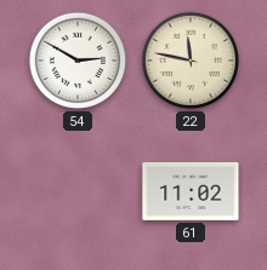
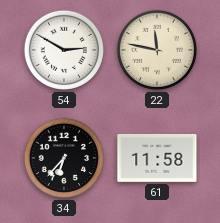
34: none -> 6:37
61: 11:02 -> 11:58
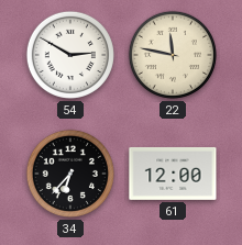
61: 11:58 -> 12:00
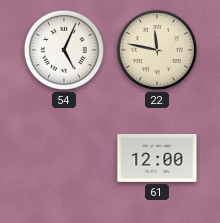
54: 2:50 -> 5:04
34: 6:37 -> none
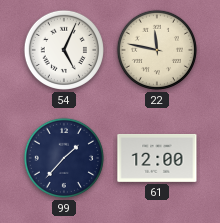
99: none -> 1:37
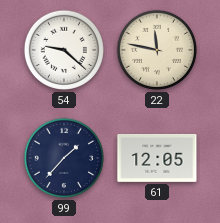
54: 5:04 -> 9:22
61: 12:00 -> 12:05
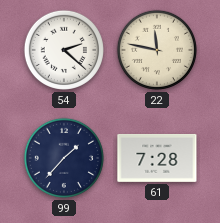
54: 9:22 -> 2:22
61: 12:05 -> 7:28
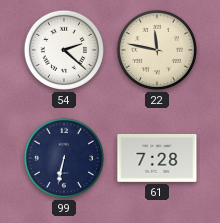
99: 1:37 -> 6:32
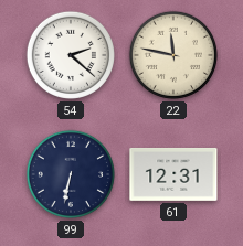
61: 7:28 -> 12:31
